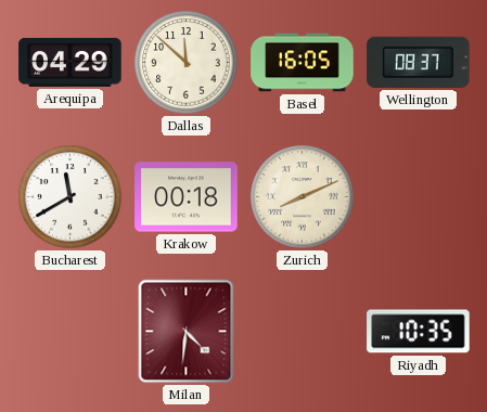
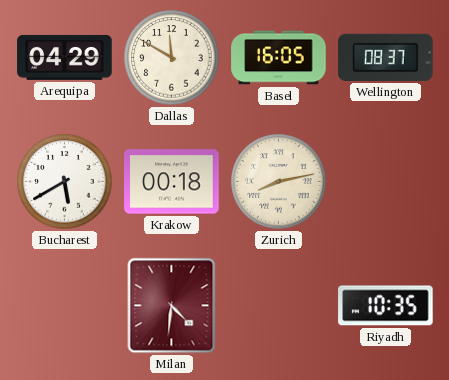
Dallas: 11:52 -> 11:50
Bucharest: 11:40 -> 5:40
Zurich: 8:11 -> 8:13
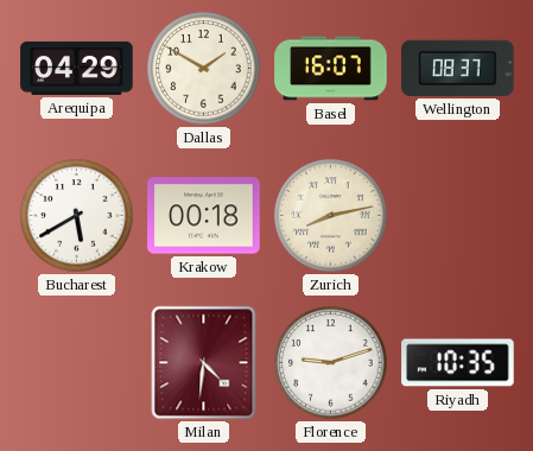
Dallas: 11:50 -> 1:50
Basel: 16:05 -> 16:07
Florence: none -> 9:12
